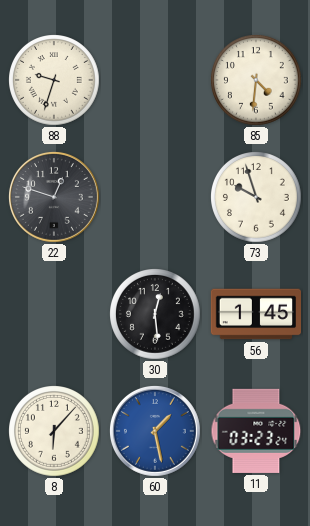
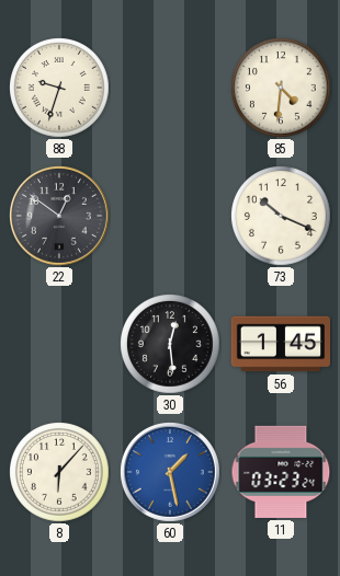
22: 12:48 -> 12:51
73: 9:57 -> 10:19
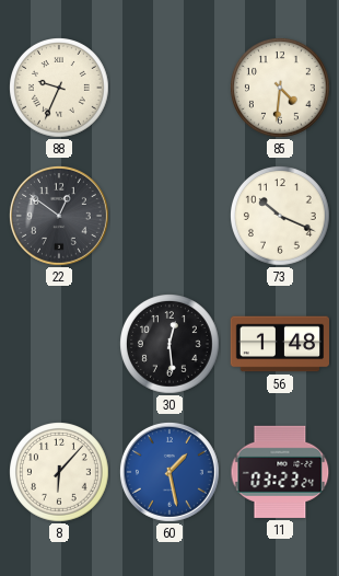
88: 9:33 -> 9:34
56: 1:45 -> 1:48
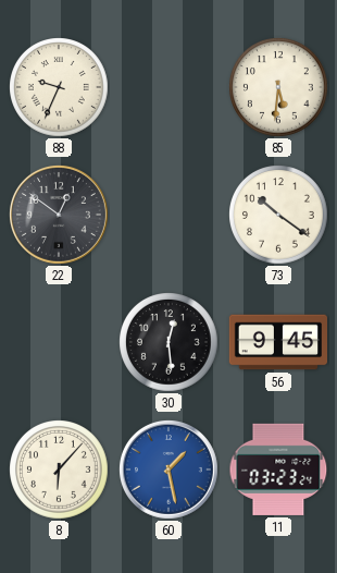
85: 4:31 -> 5:31
73: 10:19 -> 10:21
56: 1:48 -> 9:45
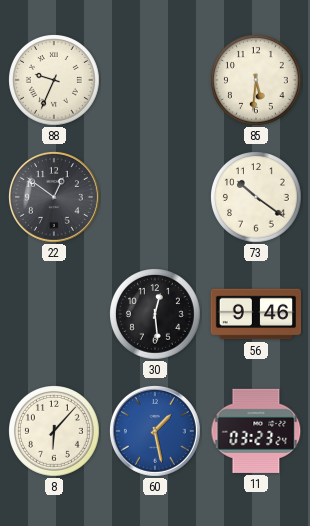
56: 9:45 -> 9:46
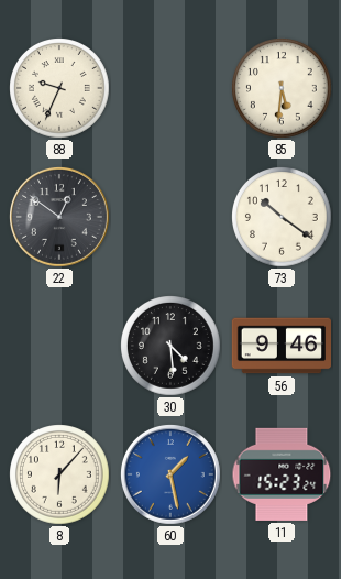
30: 12:29 -> 4:29
11: 03:23 -> 15:23
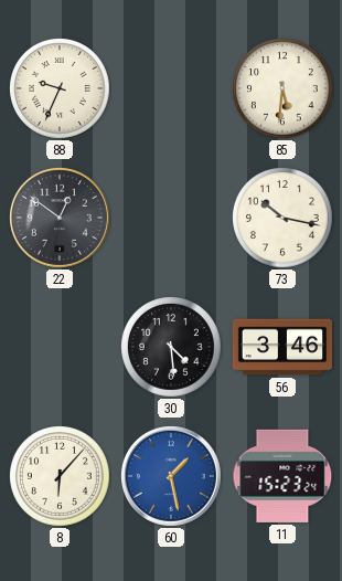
73: 10:21 -> 10:17
56: 9:46 -> 3:46
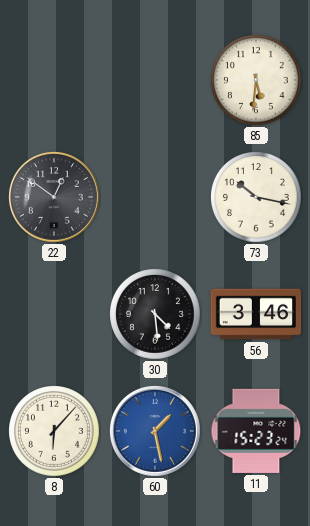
88: 9:34 -> none
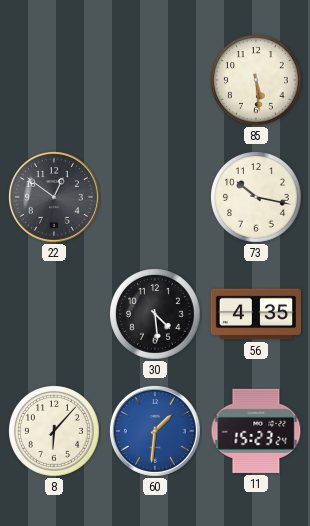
85: 5:31 -> 5:29
56: 3:46 -> 4:35
60: 1:28 -> 1:31
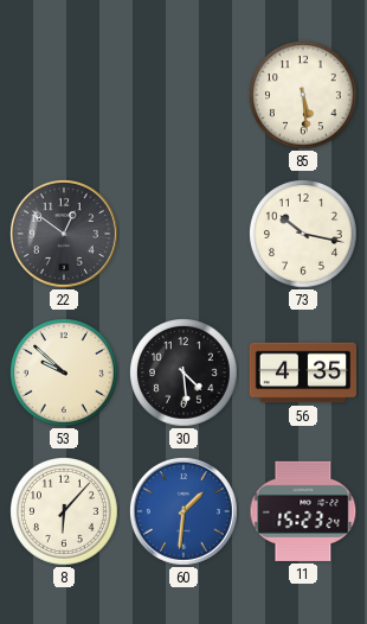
53: none -> 9:52
